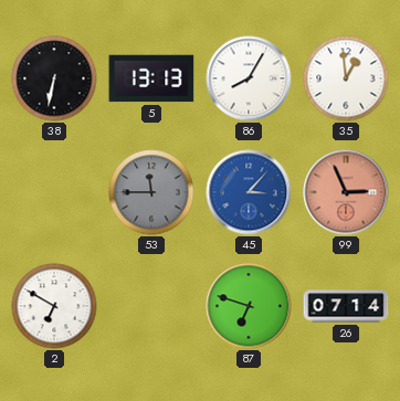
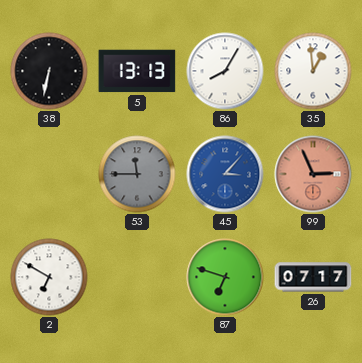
26: 07:14 -> 07:17
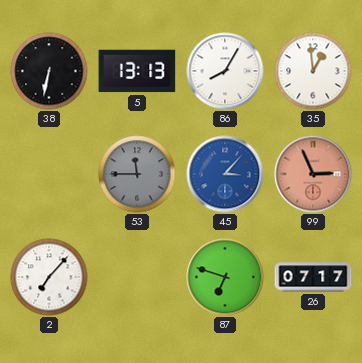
2: 6:50 -> 7:07
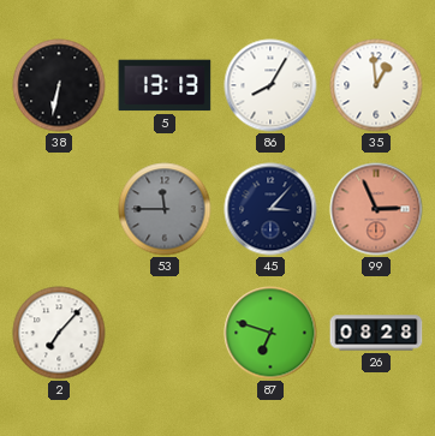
45 dial: blue -> navy
26: 07:17 -> 08:28
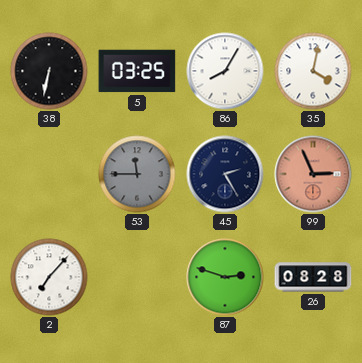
5: 13:13 -> 03:25
35: 12:59 -> 4:02
45: 3:07 -> 2:25
87: 6:48 -> 2:48
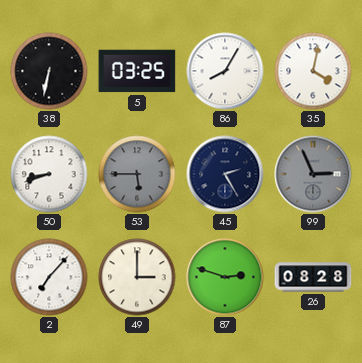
50: none -> 8:42
53: 11:45 -> 5:45
99 dial: salmon -> grey
49: none -> 3:00
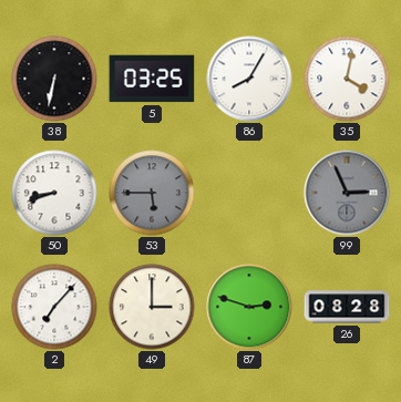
45: 2:25 -> none
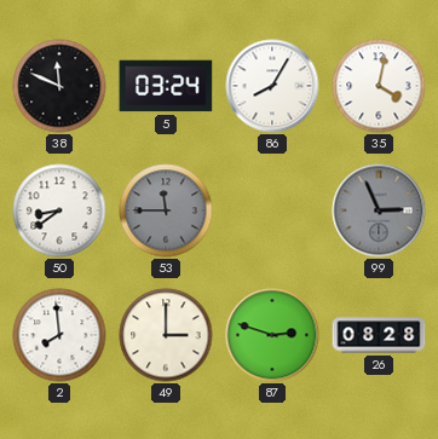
38: 6:32 -> 11:49
5: 03:25 -> 03:24
50: 8:42 -> 8:39
53: 5:45 -> 11:45
2: 7:07 -> 7:59
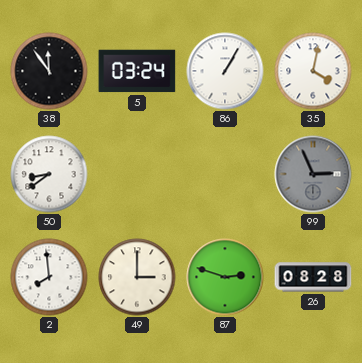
38: 11:49 -> 11:54
86: 8:05 -> 1:05
53: 11:45 -> none
